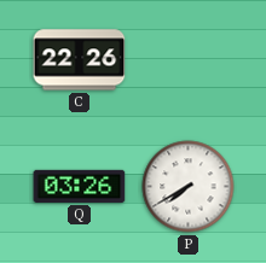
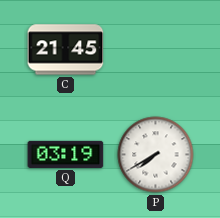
C: 22:26 -> 21:45
Q: 03:26 -> 03:19
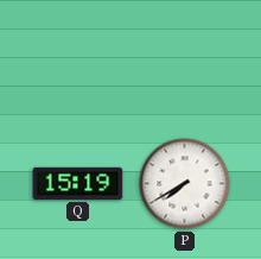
C: 21:45 -> none
Q: 03:19 -> 15:19
